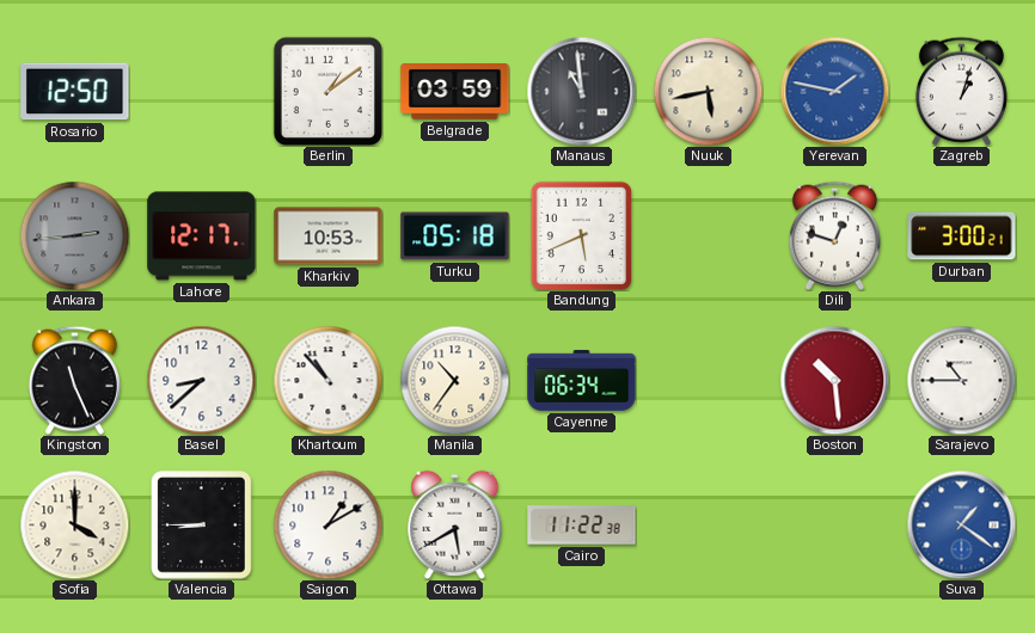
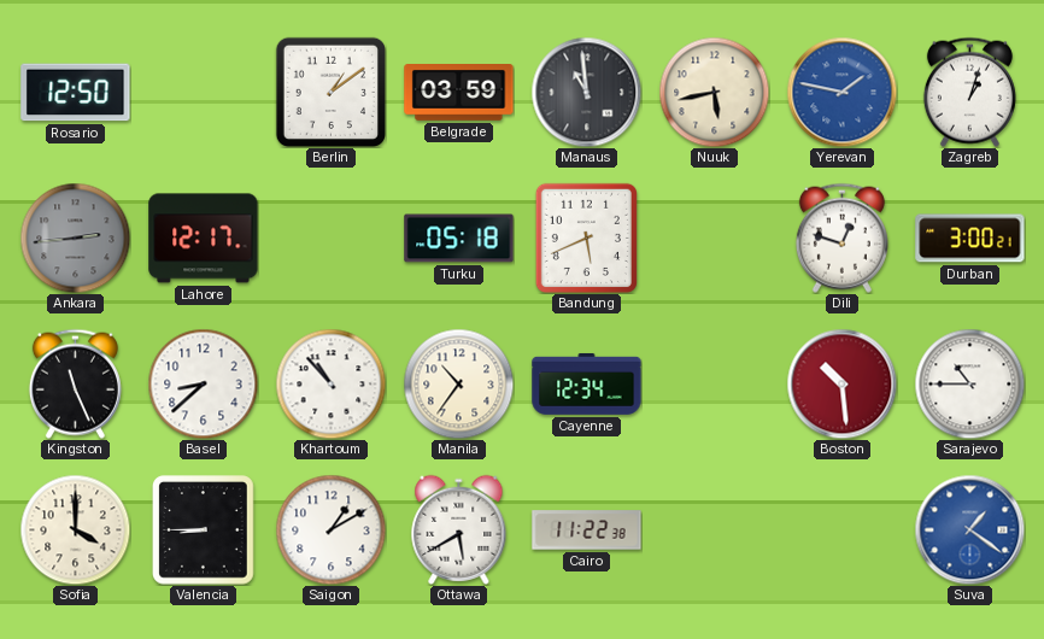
Kharkiv: 10:53 -> none
Cayenne: 06:34 -> 12:34
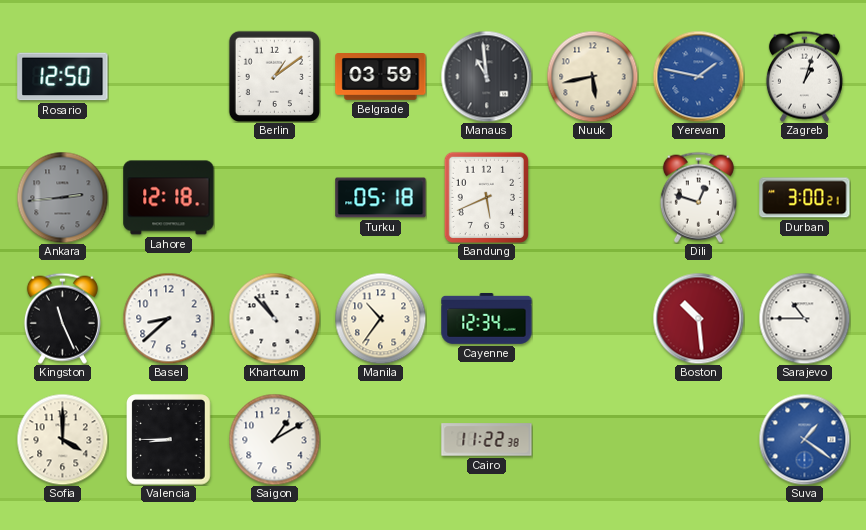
Lahore: 12:17 -> 12:18
Ottawa: 5:40 -> none
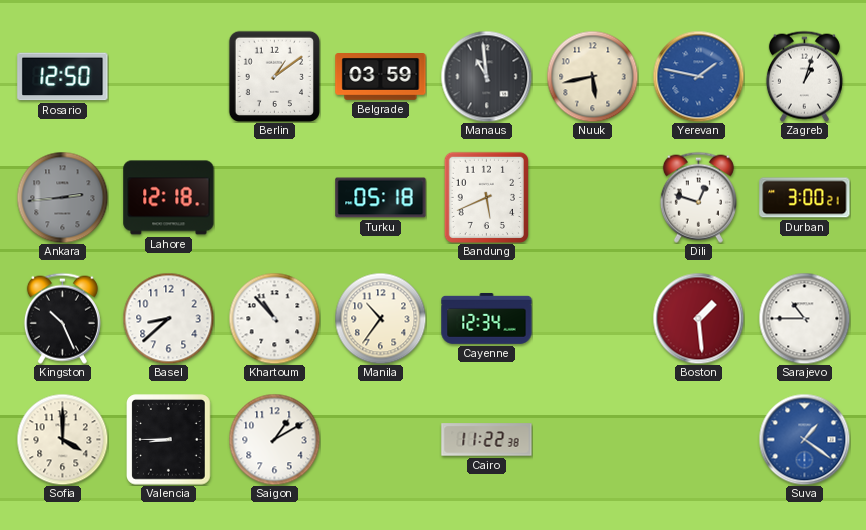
Kingston: 11:26 -> 10:26
Boston: 10:29 -> 1:29
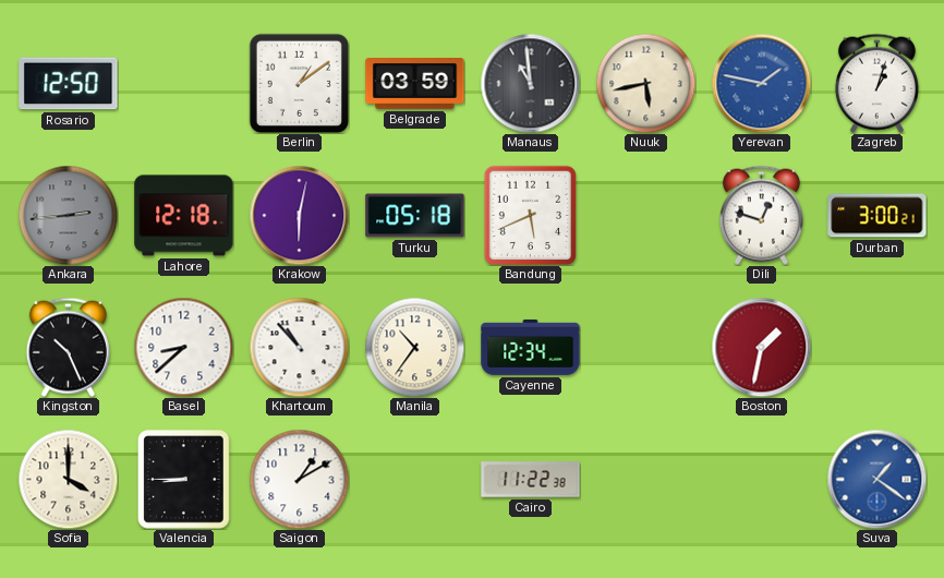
Krakow: none -> 6:02
Boston: 1:29 -> 1:32
Sarajevo: 10:45 -> none
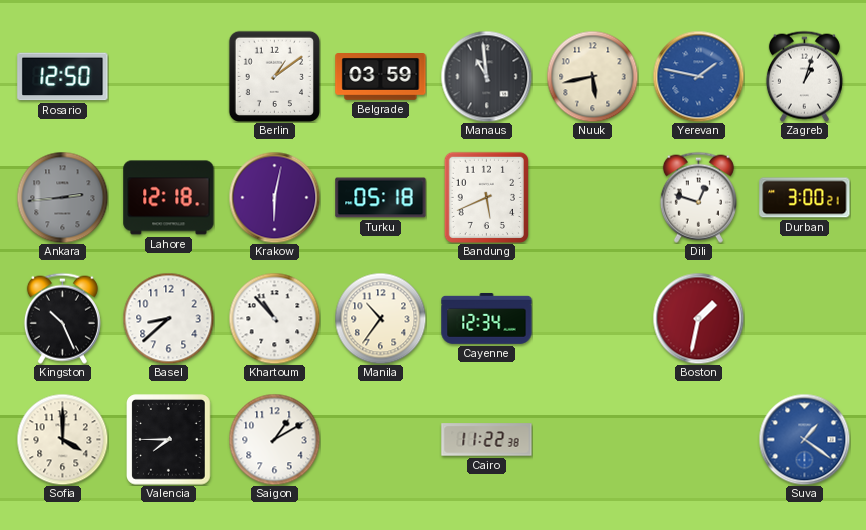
Valencia: 8:45 -> 7:45
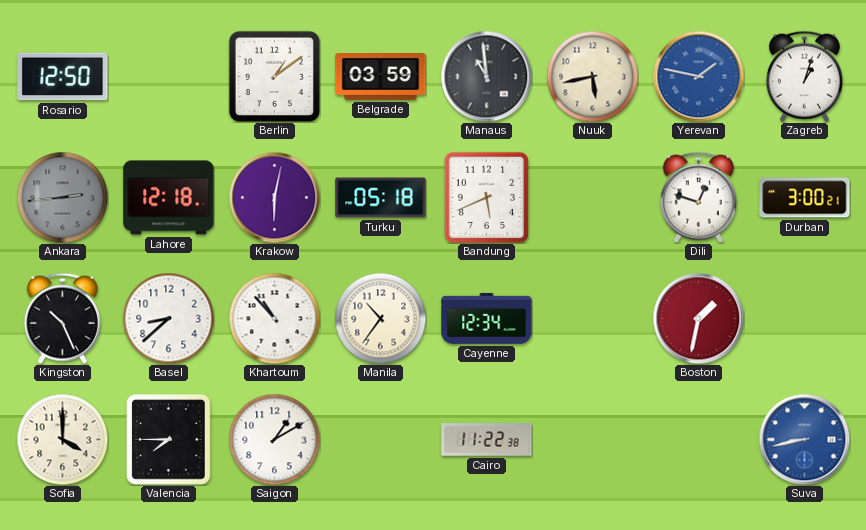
Suva: 1:21 -> 8:43
